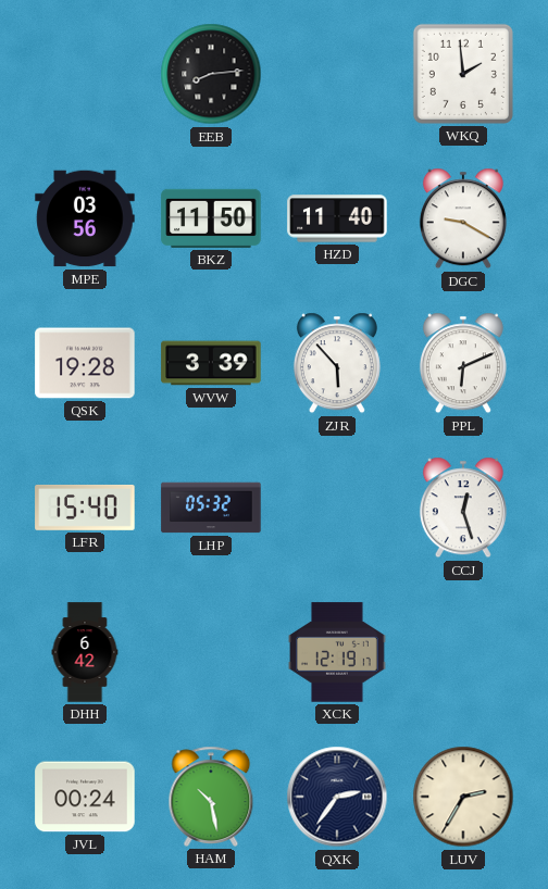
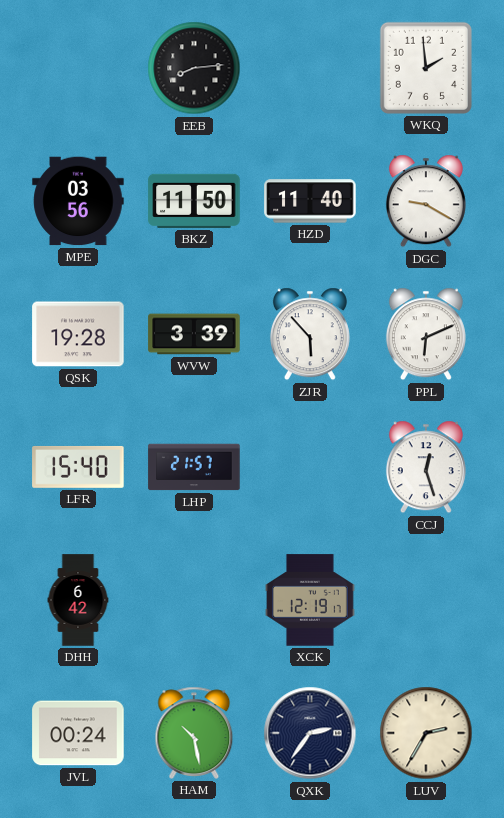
LHP: 05:32 -> 21:57
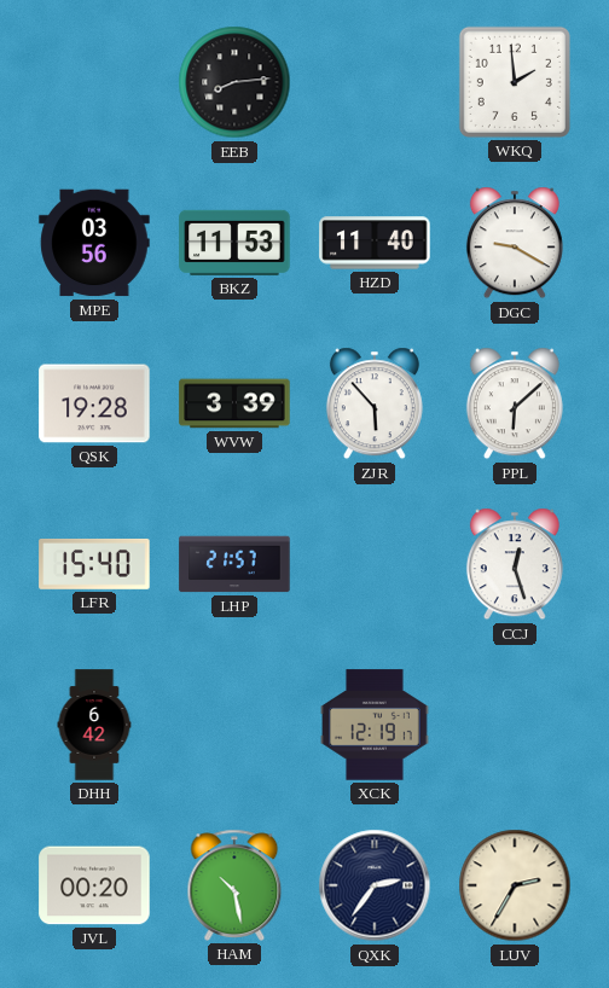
BKZ: 11:50 -> 11:53
PPL: 6:11 -> 6:08
JVL: 00:24 -> 00:20
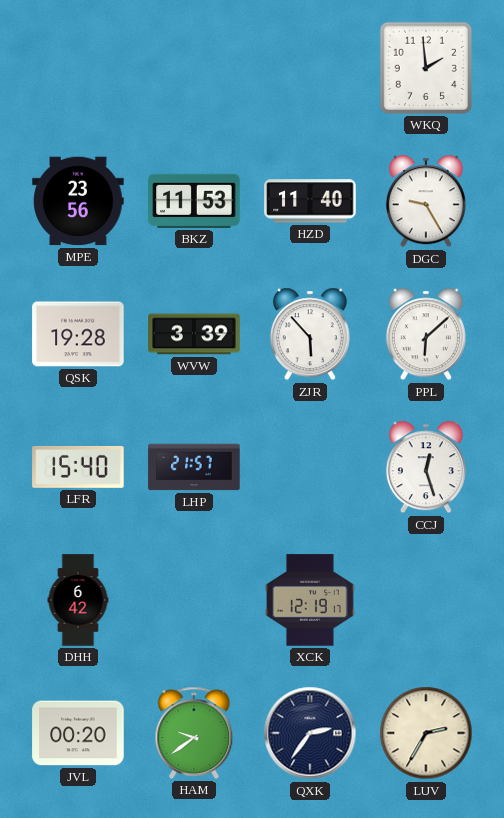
EEB: 8:14 -> none
MPE: 03:56 -> 23:56
DGC: 9:20 -> 9:25
HAM: 10:28 -> 9:39
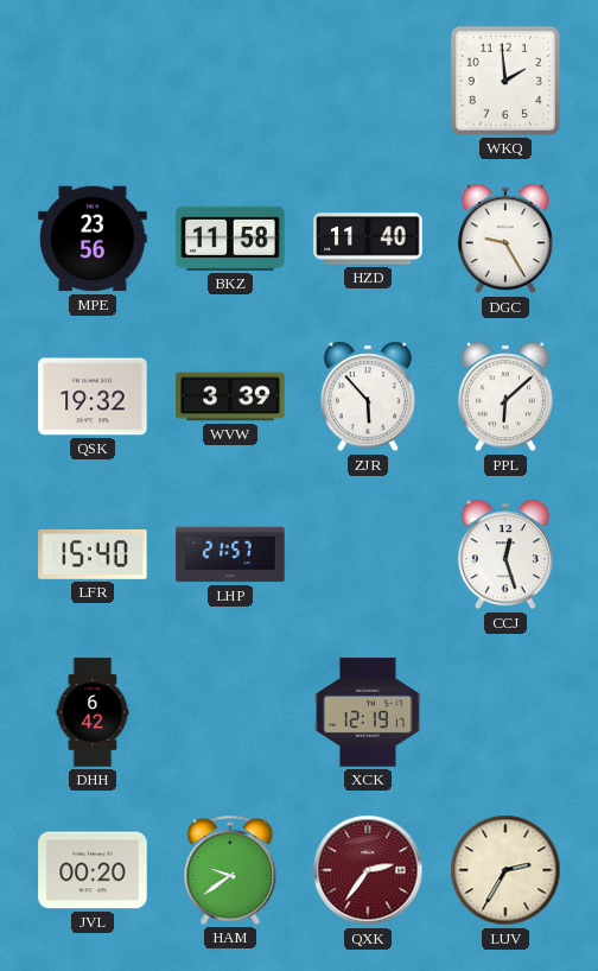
BKZ: 11:53 -> 11:58
QSK: 19:28 -> 19:32
QXK dial: navy -> burgundy
